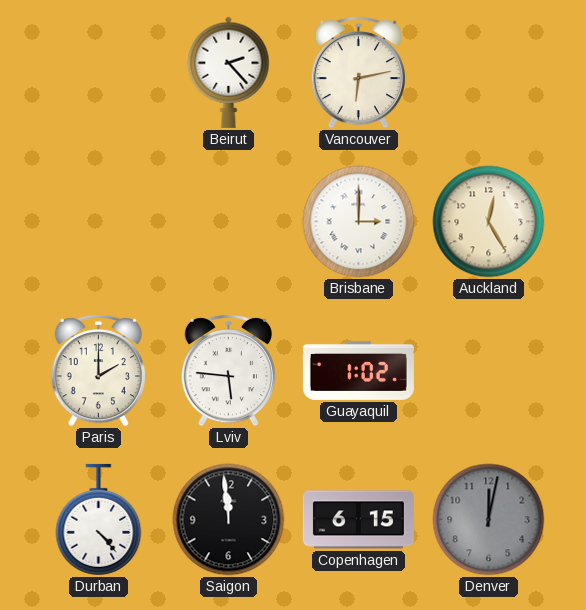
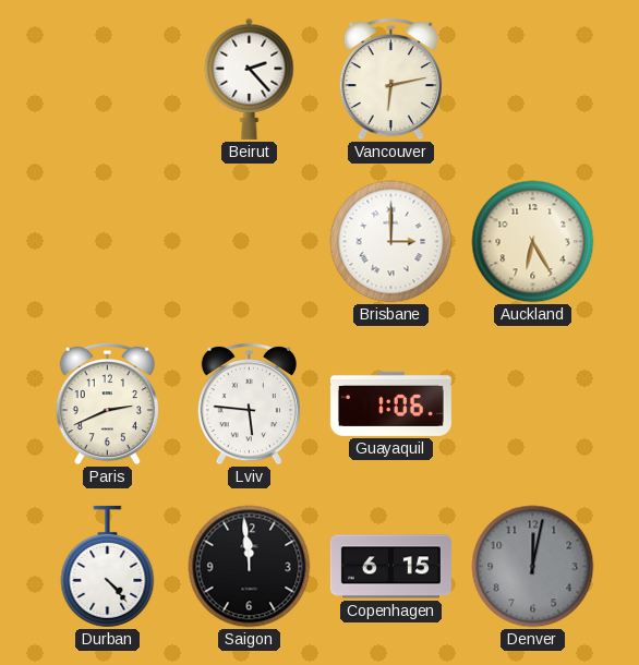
Auckland: 12:25 -> 6:25
Paris: 2:00 -> 2:41
Guayaquil: 1:02 -> 1:06
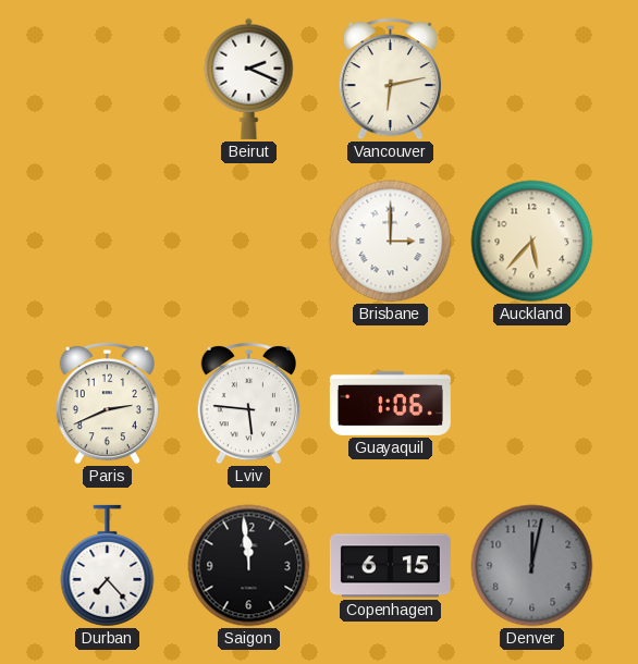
Beirut: 2:23 -> 2:19
Auckland: 6:25 -> 5:37
Durban: 4:23 -> 7:23
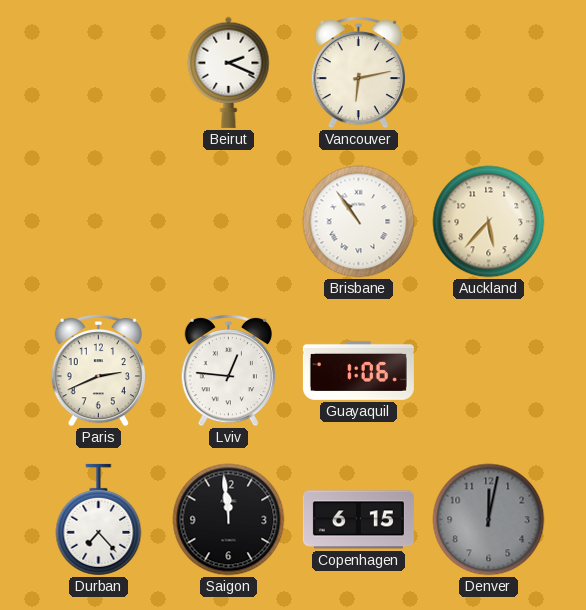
Brisbane: 3:00 -> 10:54
Lviv: 5:46 -> 12:46
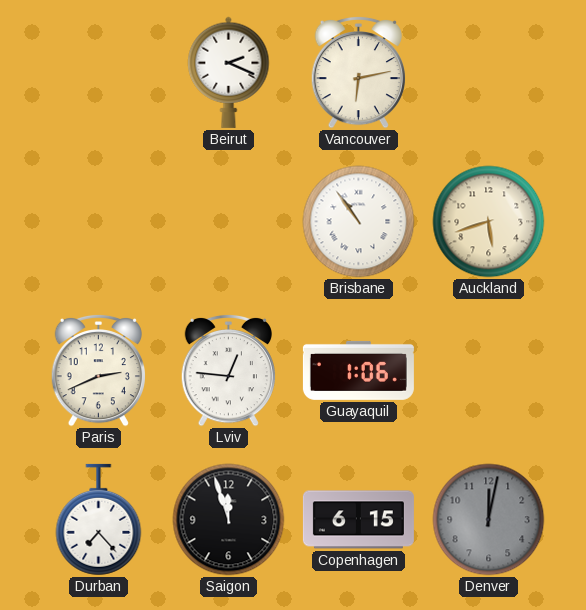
Auckland: 5:37 -> 5:42
Saigon: 11:59 -> 11:57
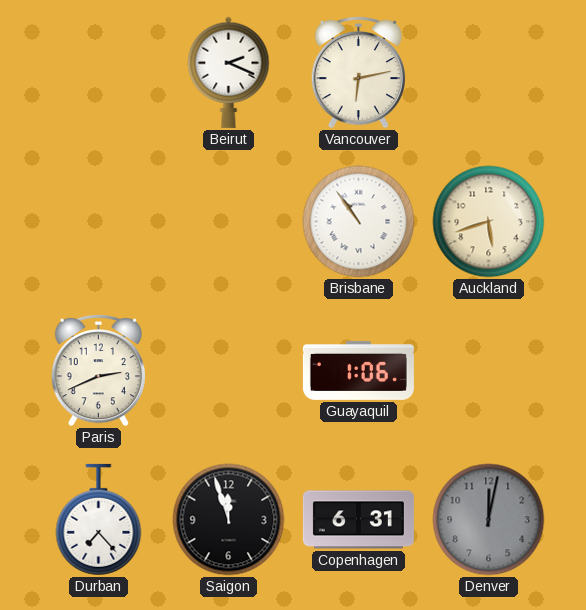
Lviv: 12:46 -> none
Copenhagen: 6:15 -> 6:31
